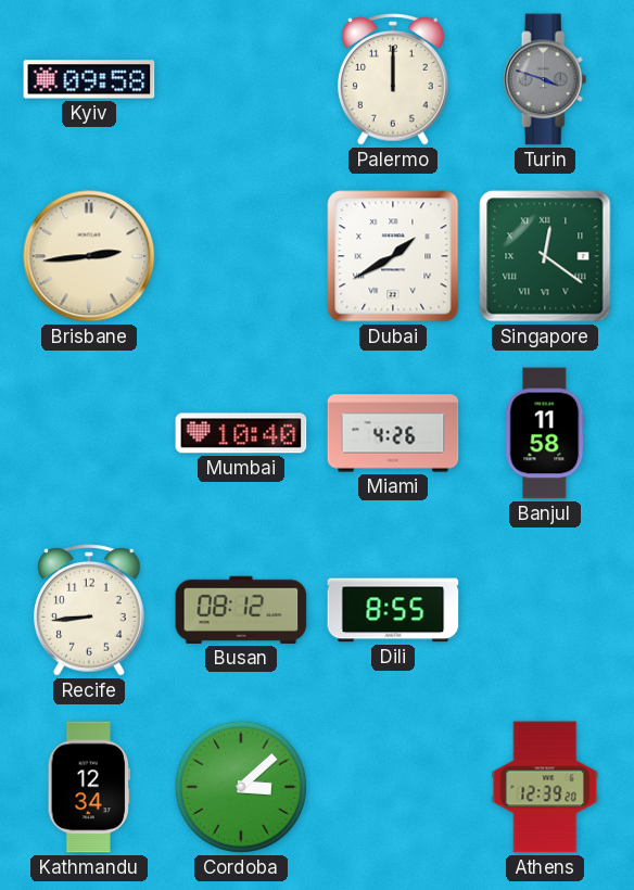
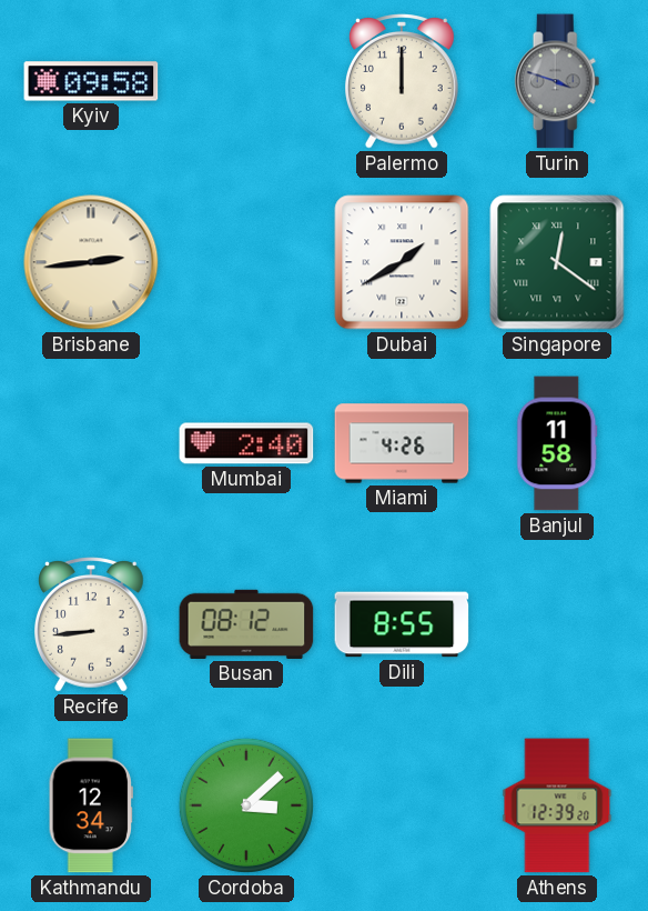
Mumbai: 10:40 -> 2:40
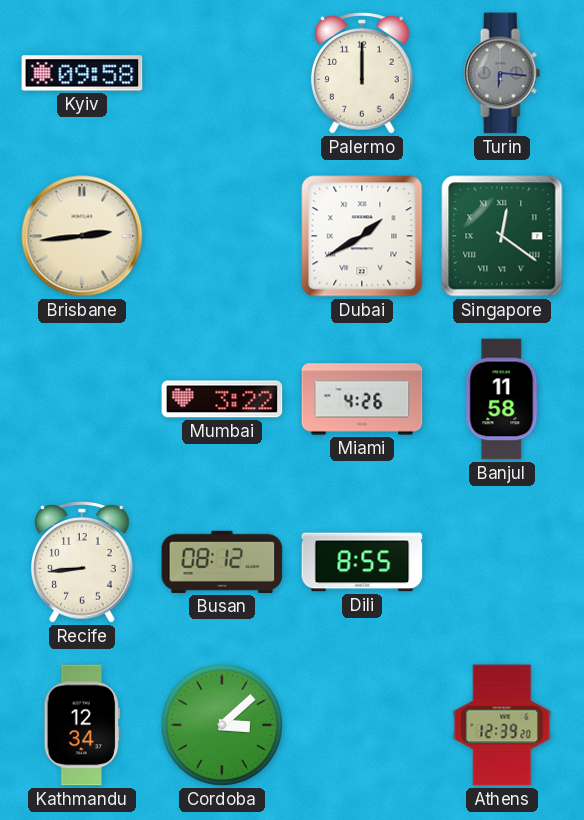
Turin: 3:48 -> 6:16
Mumbai: 2:40 -> 3:22
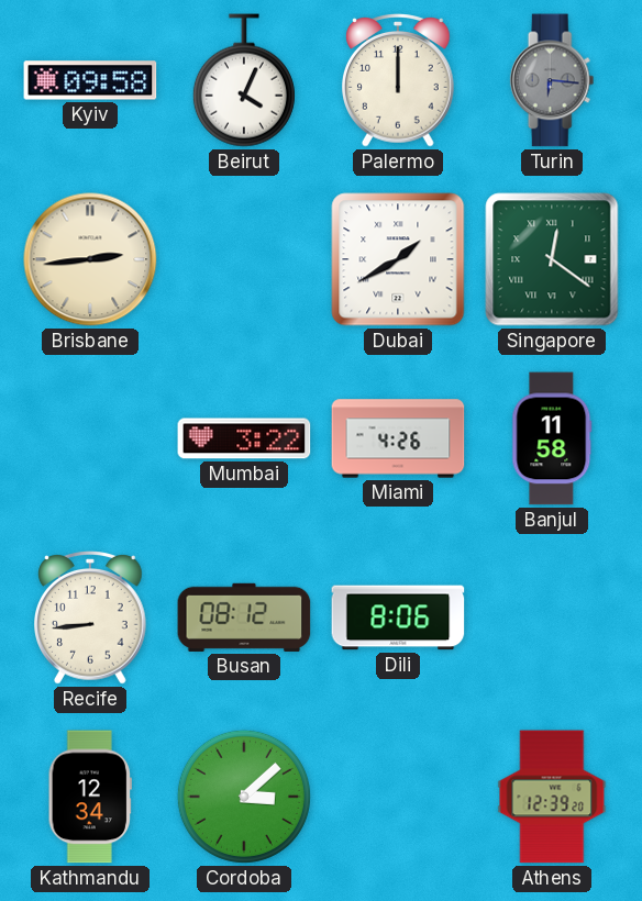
Beirut: none -> 4:04
Dili: 8:55 -> 8:06
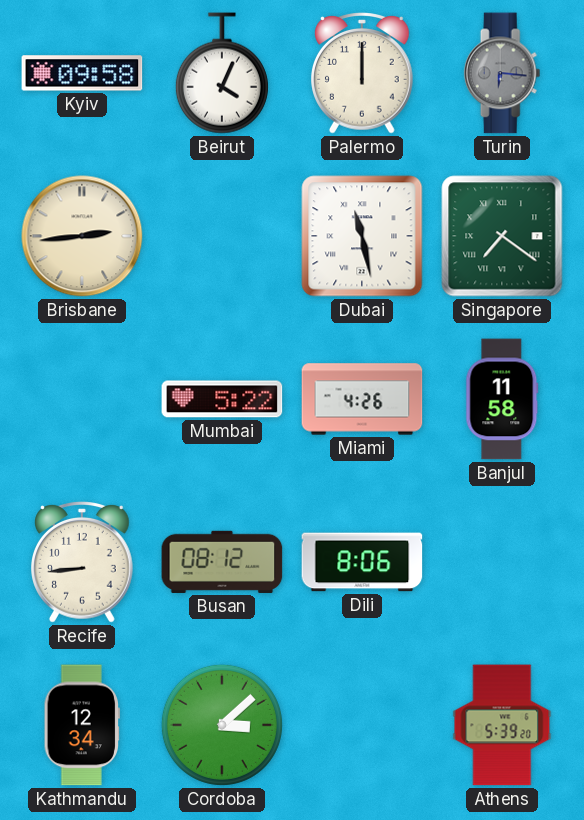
Dubai: 1:40 -> 11:28
Singapore: 12:21 -> 7:21
Mumbai: 3:22 -> 5:22
Athens: 12:39 -> 5:39
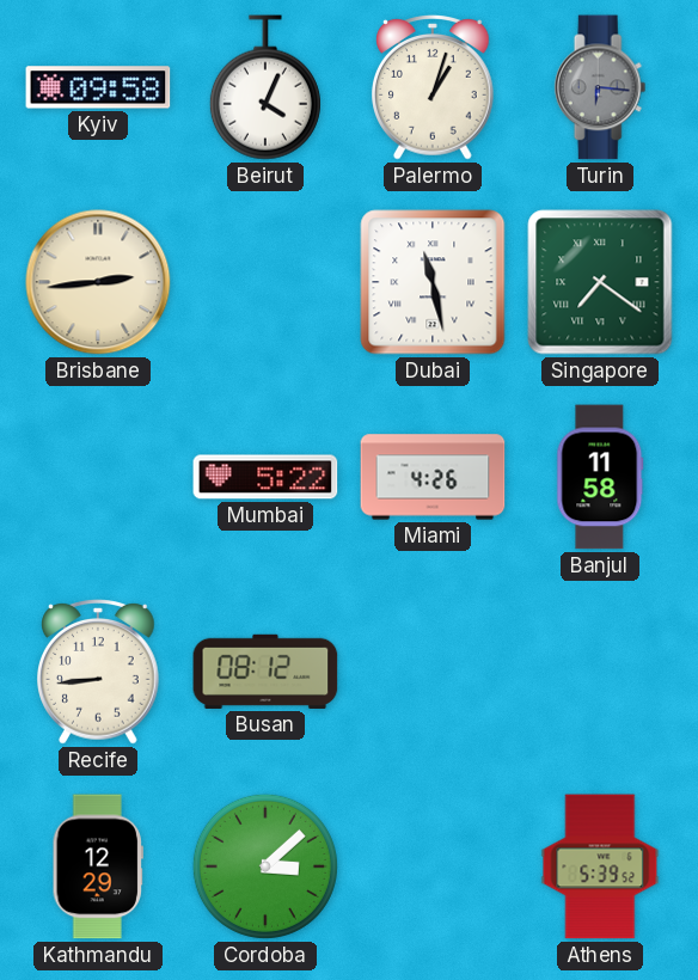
Palermo: 12:00 -> 1:03
Dili: 8:06 -> none
Kathmandu: 12:34 -> 12:29
Athens: 5:39:20 -> 5:39:52
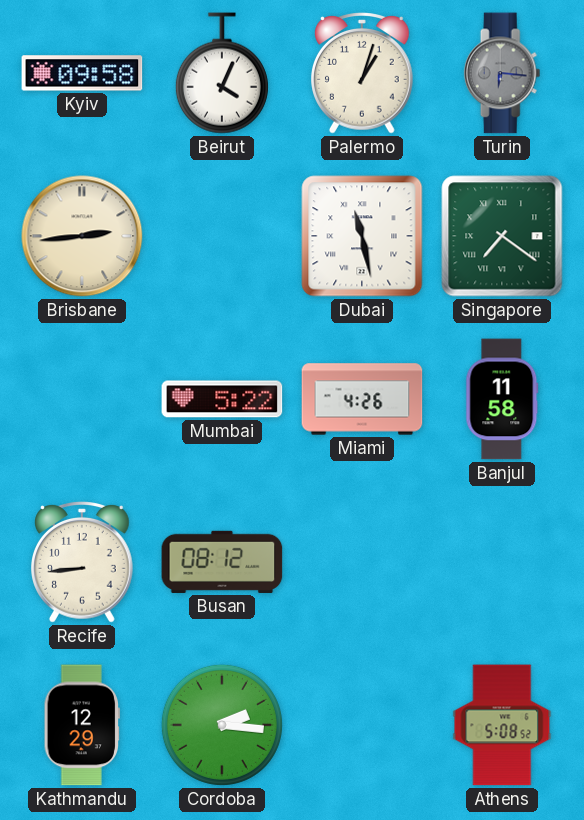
Cordoba: 3:08 -> 2:16
Athens: 5:39 -> 5:08
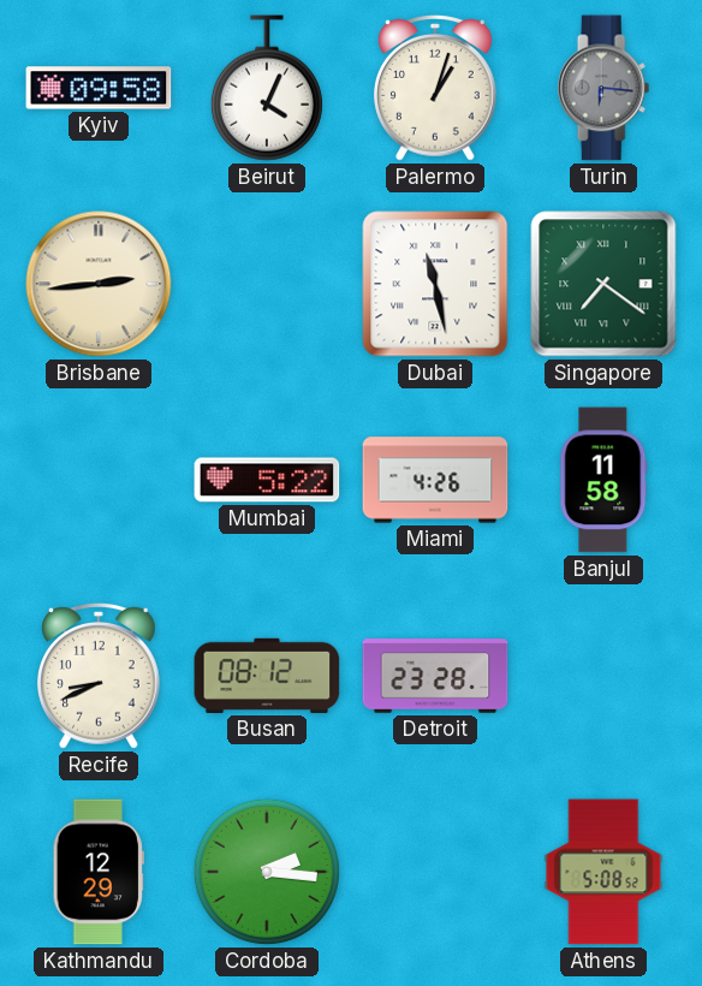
Recife: 8:44 -> 8:41
Detroit: none -> 23:28
